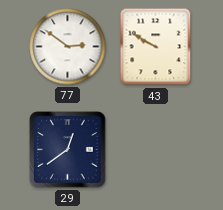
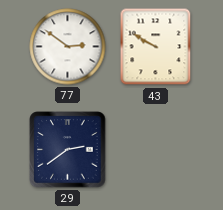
29: 12:39 -> 2:39
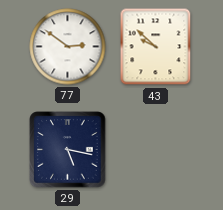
43: 9:50 -> 9:52
29: 2:39 -> 5:17
